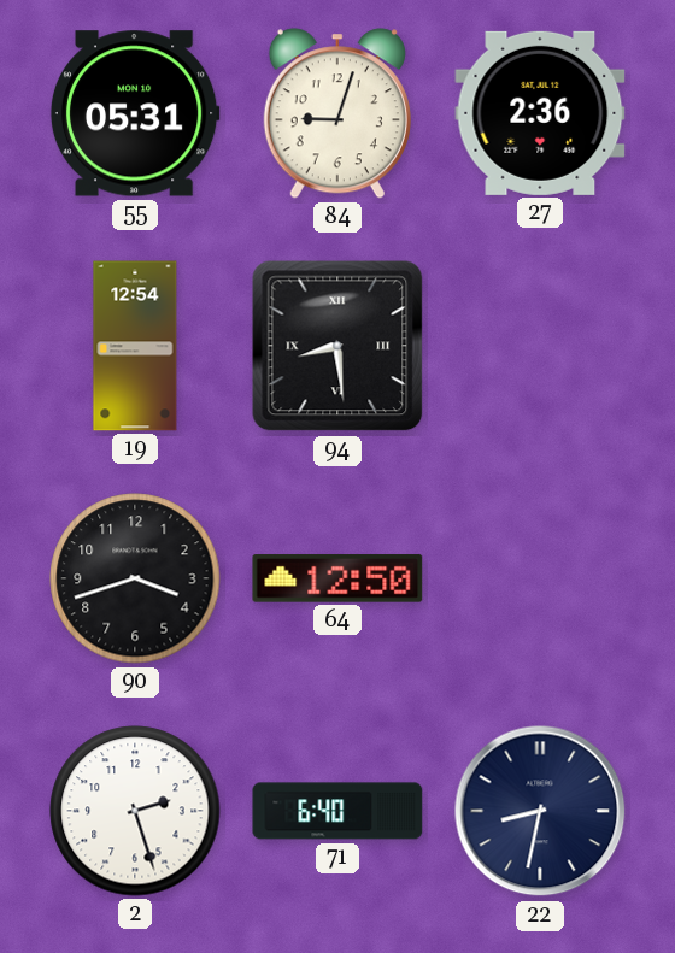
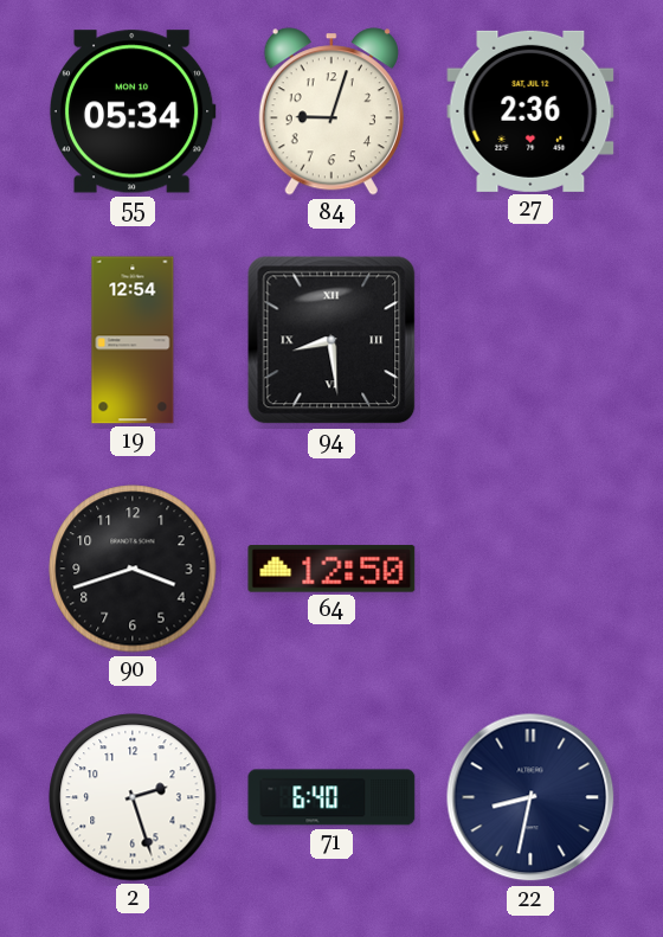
55: 05:31 -> 05:34
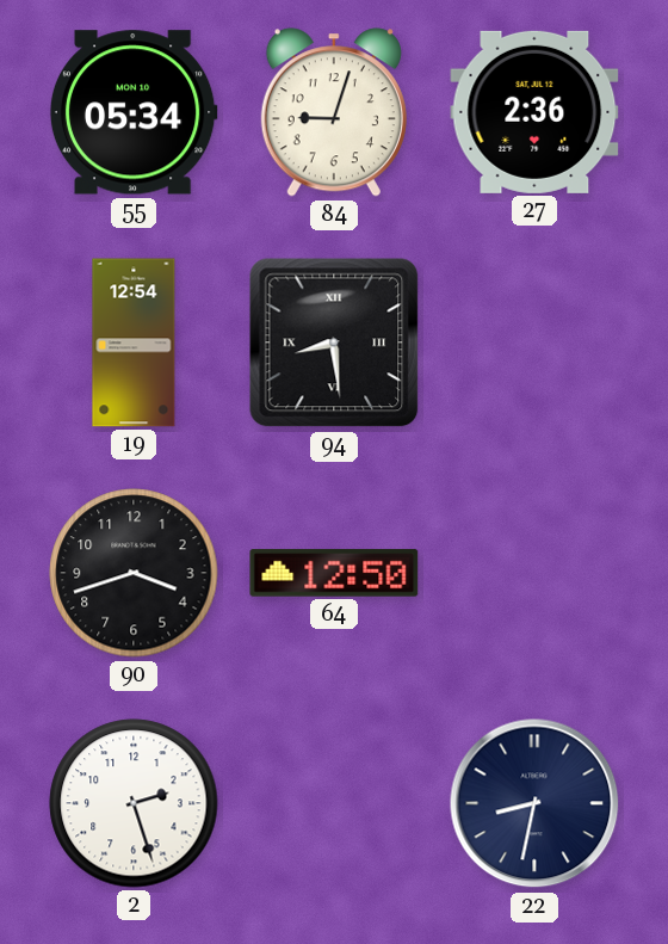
71: 6:40 -> none
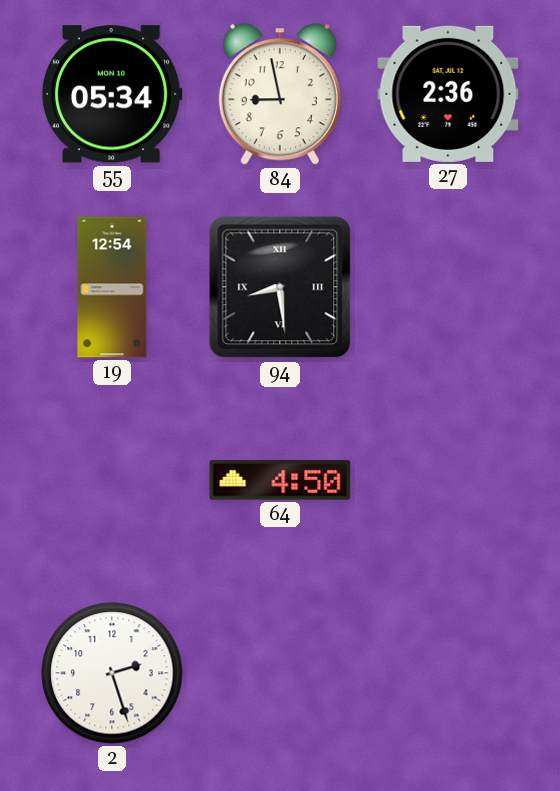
84: 9:03 -> 8:58
90: 3:42 -> none
64: 12:50 -> 4:50
22: 8:32 -> none
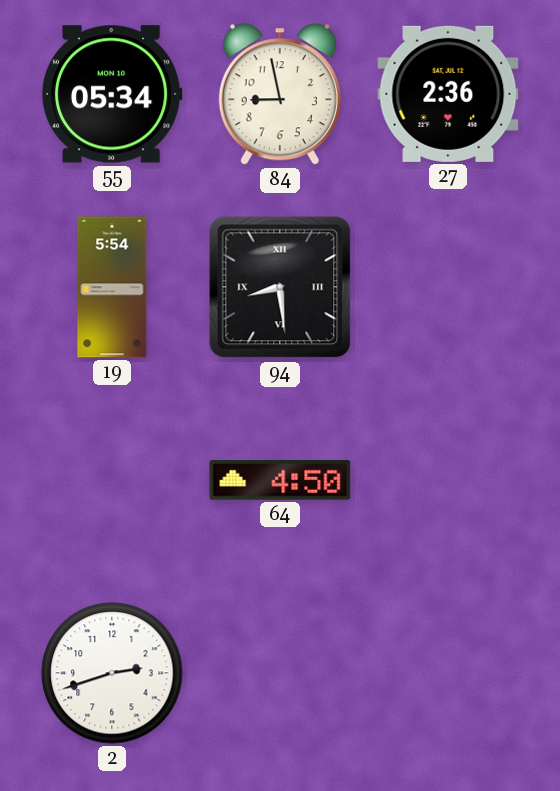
19: 12:54 -> 5:54
2: 2:27 -> 2:42
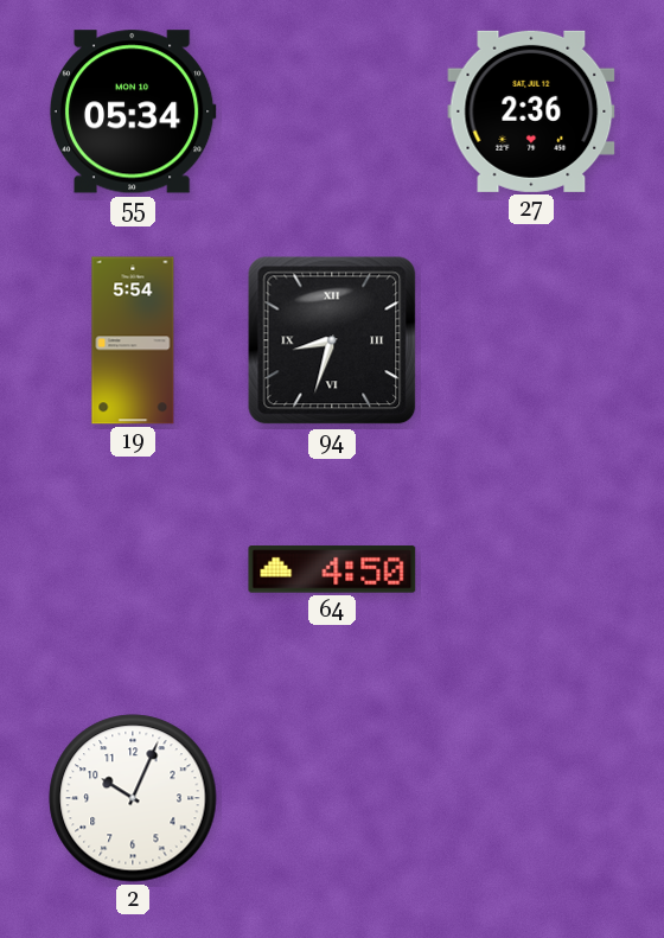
84: 8:58 -> none
94: 8:29 -> 8:33
2: 2:42 -> 10:04
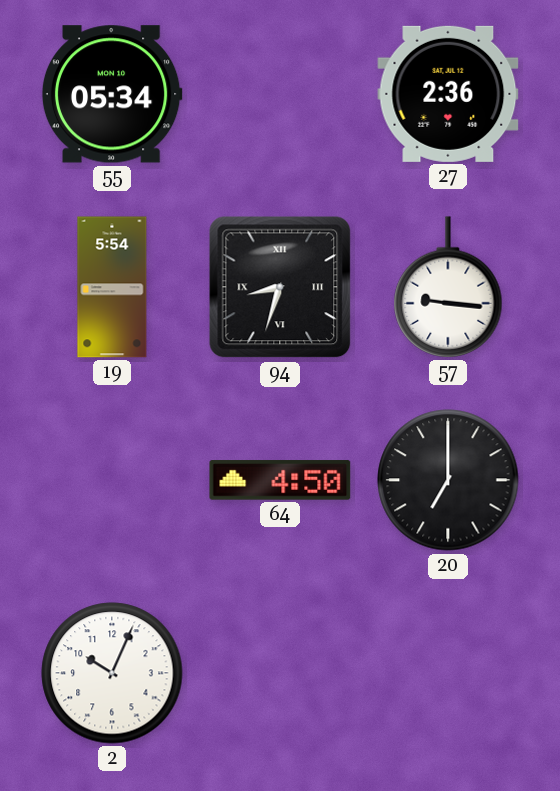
57: none -> 9:16
20: none -> 7:00
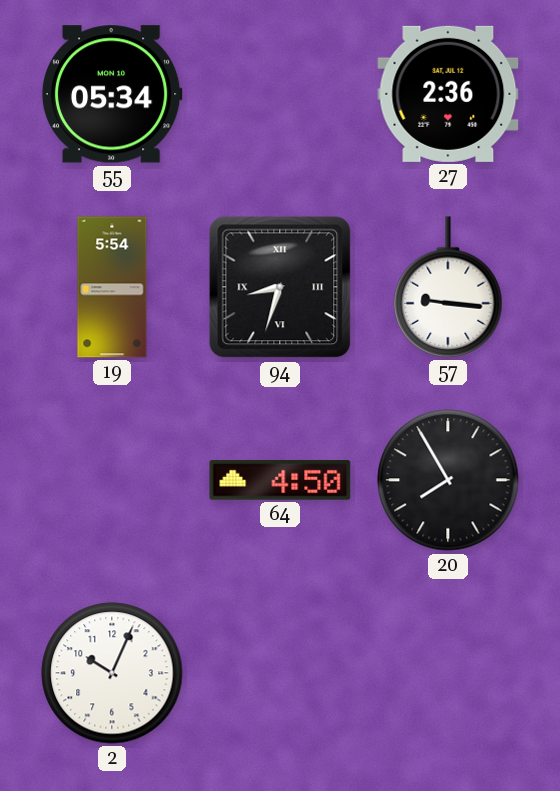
20: 7:00 -> 7:55
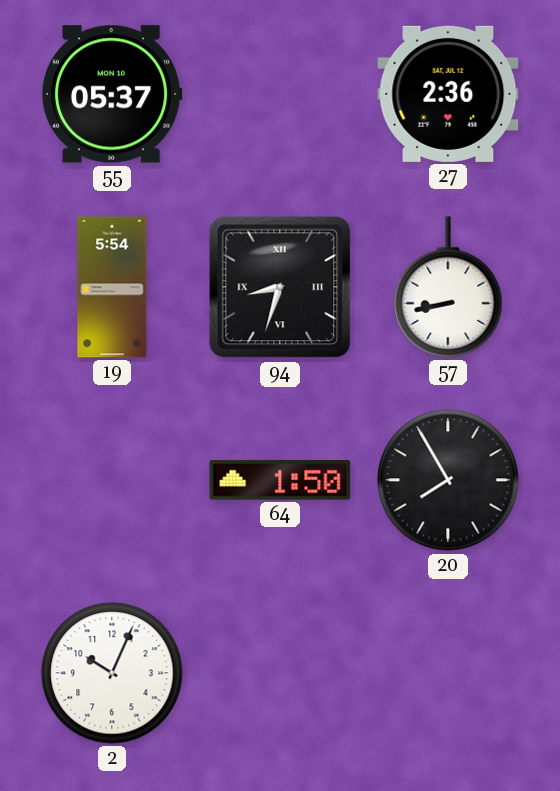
55: 05:34 -> 05:37
57: 9:16 -> 8:43
64: 4:50 -> 1:50
